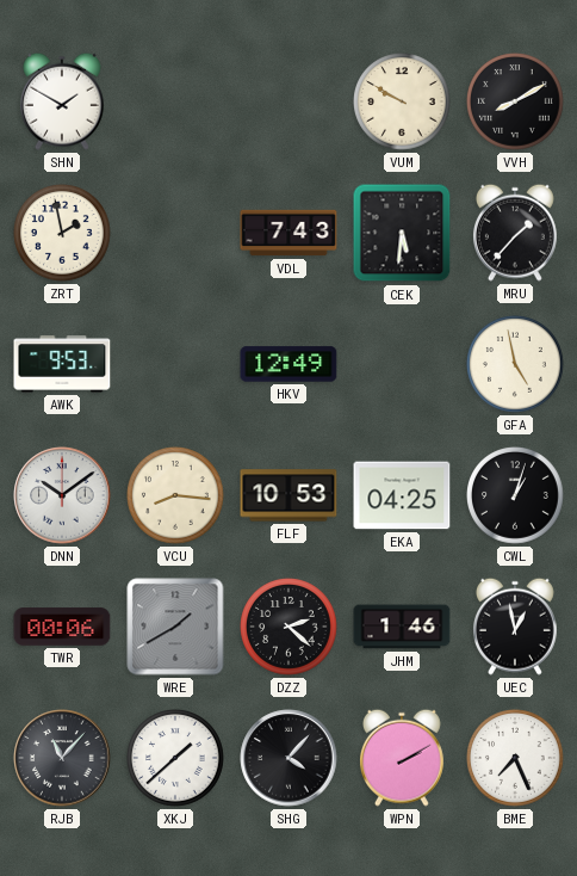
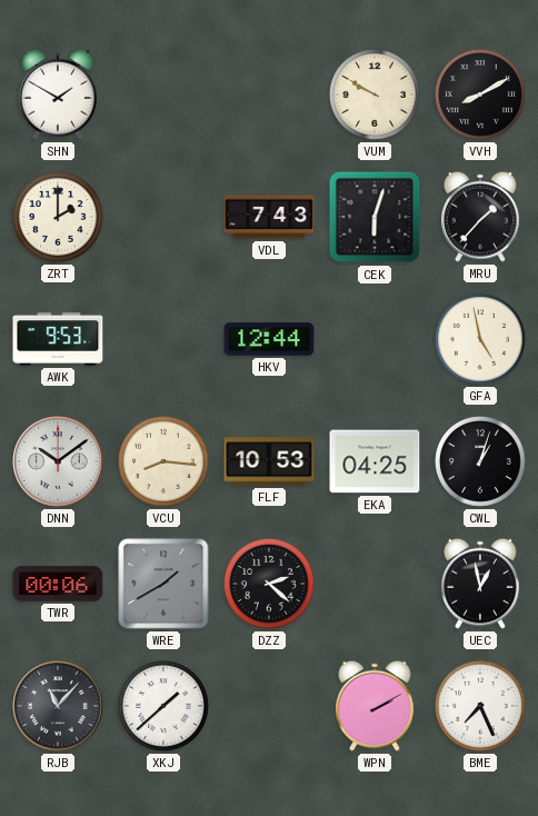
ZRT: 1:58 -> 2:00
CEK: 5:31 -> 6:03
HKV: 12:49 -> 12:44
JHM: 1:46 -> none
SHG: 4:07 -> none
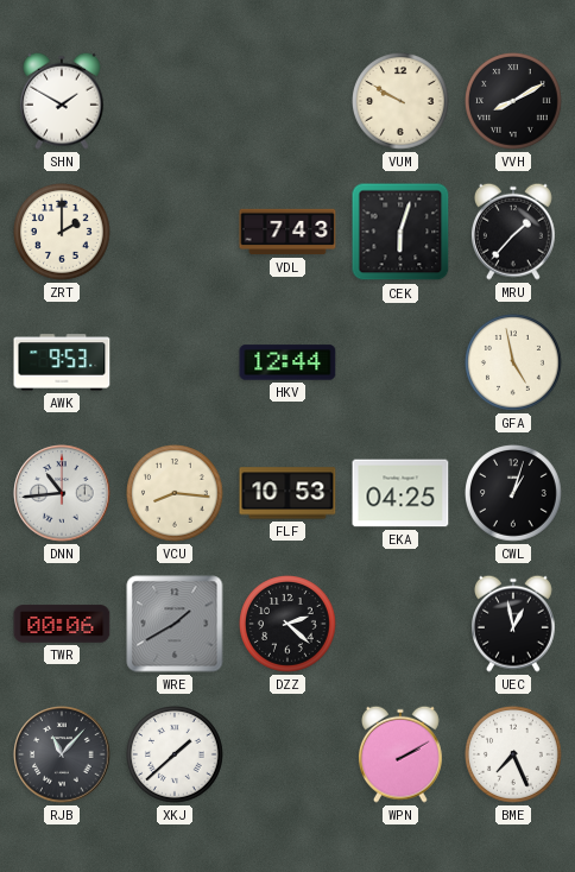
DNN: 10:09 -> 10:44
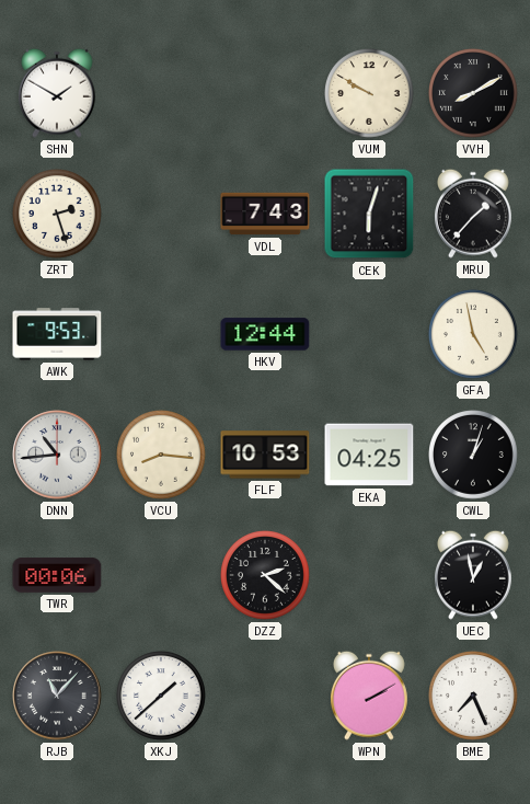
ZRT: 2:00 -> 2:27
WRE: 1:40 -> none
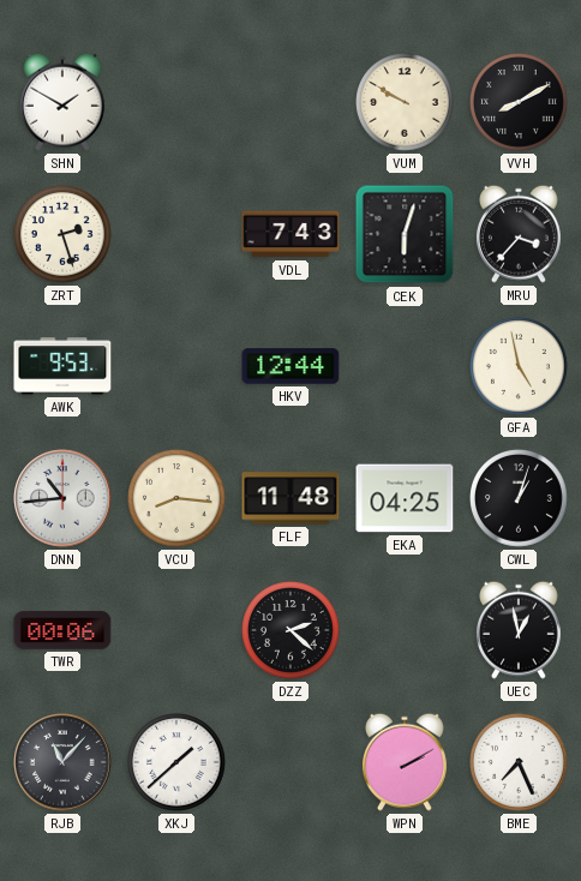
MRU: 1:37 -> 3:37
FLF: 10:53 -> 11:48
